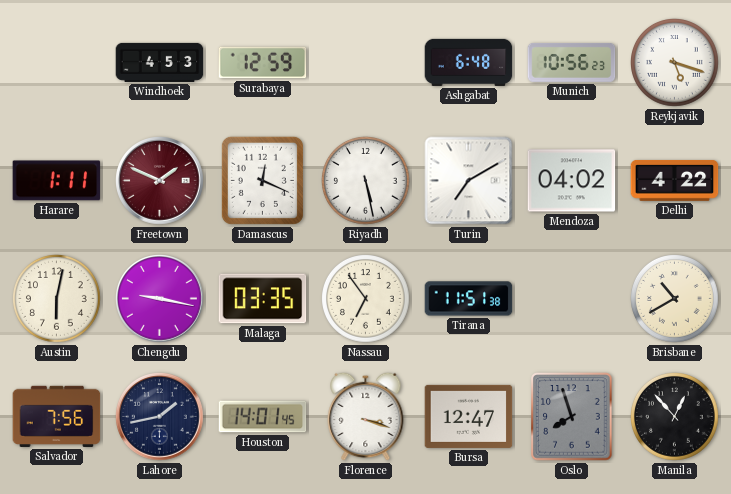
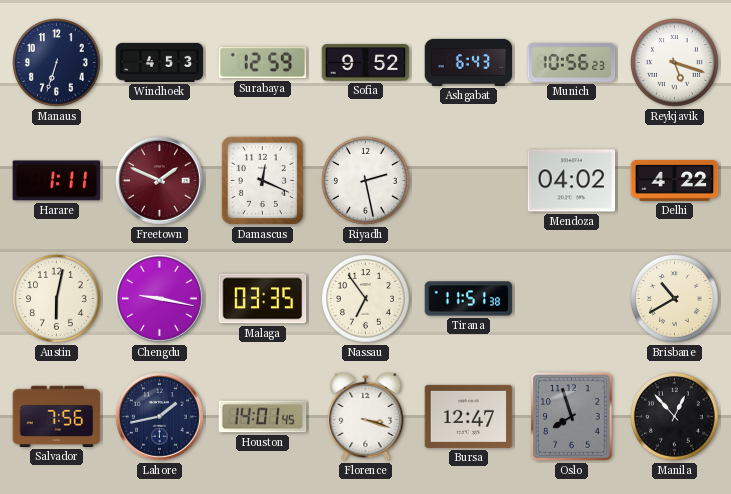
Manaus: none -> 6:33
Sofia: none -> 9:52
Ashgabat: 6:48 -> 6:43
Riyadh: 5:28 -> 2:28
Turin: 7:10 -> none
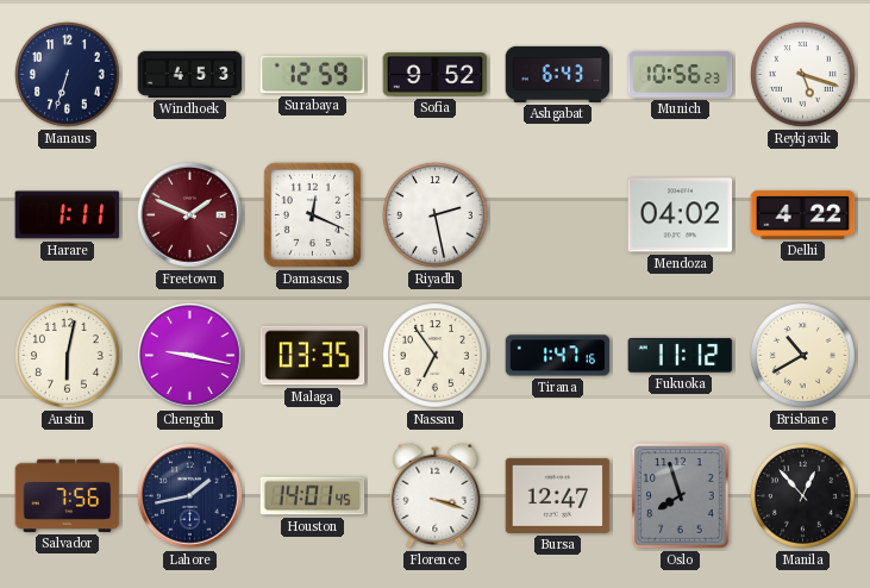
Tirana: 11:51 -> 1:47
Fukuoka: none -> 11:12
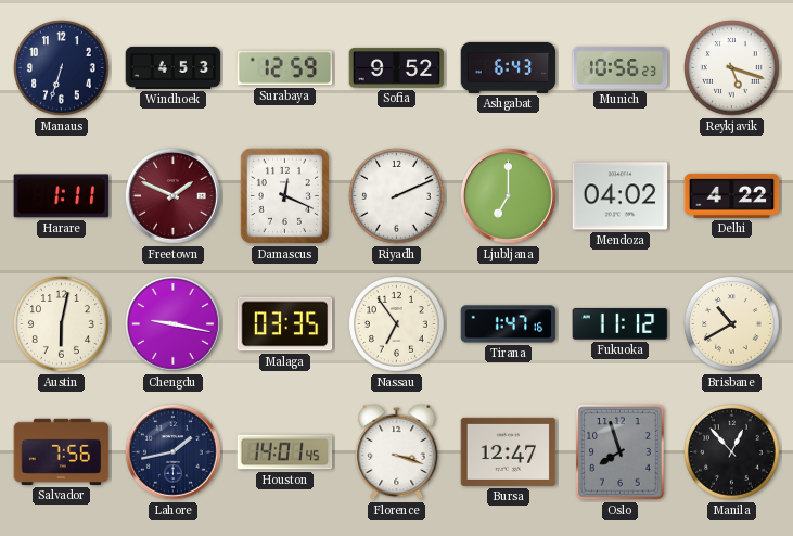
Riyadh: 2:28 -> 2:11
Ljubljana: none -> 7:00
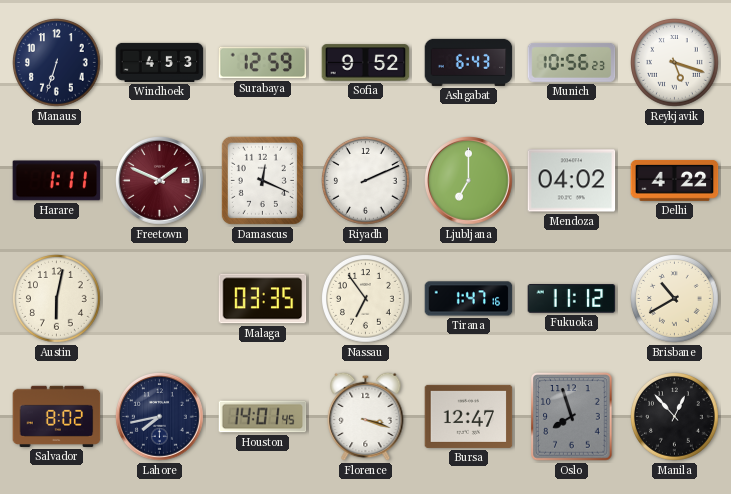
Chengdu: 9:17 -> none
Salvador: 7:56 -> 8:02
Lahore: 1:43 -> 7:43
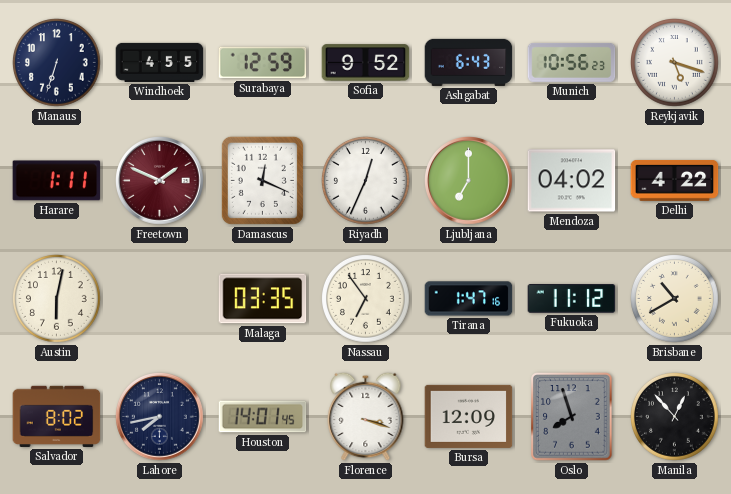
Windhoek: 4:53 -> 4:55
Riyadh: 2:11 -> 12:34
Bursa: 12:47 -> 12:09
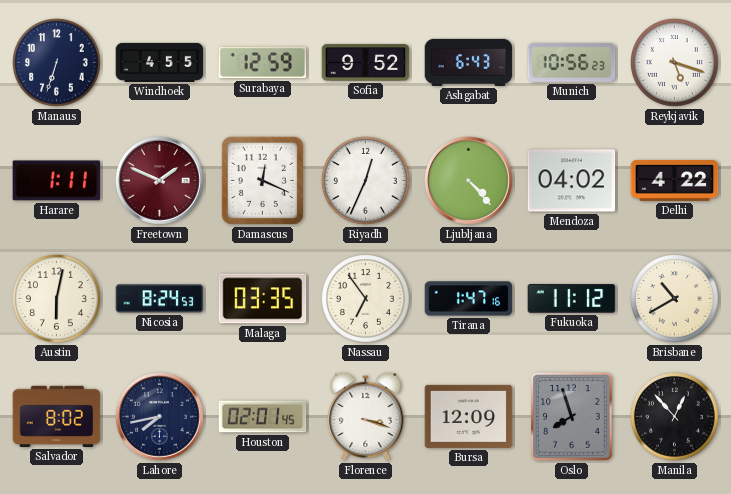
Ljubljana: 7:00 -> 4:23
Nicosia: none -> 8:24
Houston: 14:01 -> 02:01
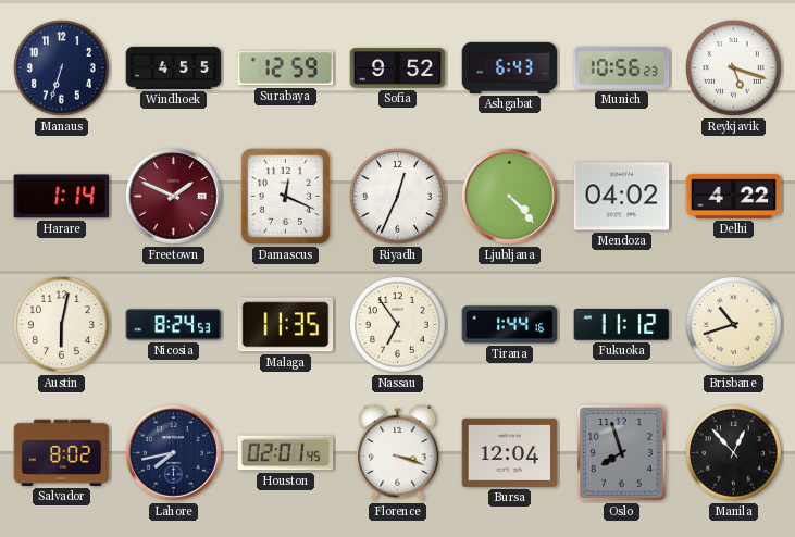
Harare: 1:11 -> 1:14
Malaga: 03:35 -> 11:35
Tirana: 1:47 -> 1:44
Brisbane: 10:40 -> 10:42
Bursa: 12:09 -> 12:04
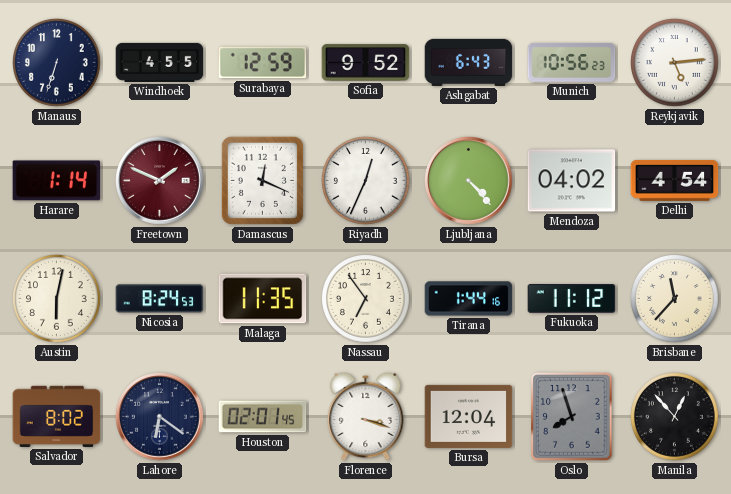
Reykjavik: 5:18 -> 5:14
Delhi: 4:22 -> 4:54
Brisbane: 10:42 -> 11:37
Lahore: 7:43 -> 6:21
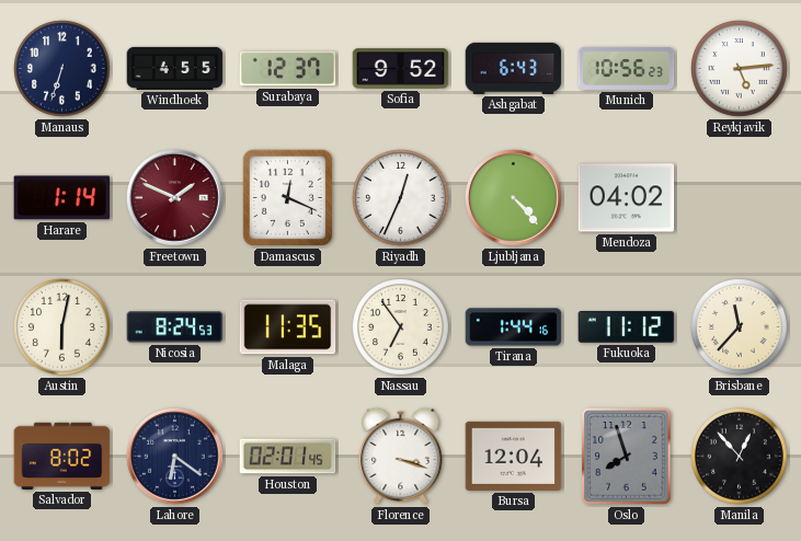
Surabaya: 12:59 -> 12:37
Delhi: 4:54 -> none
